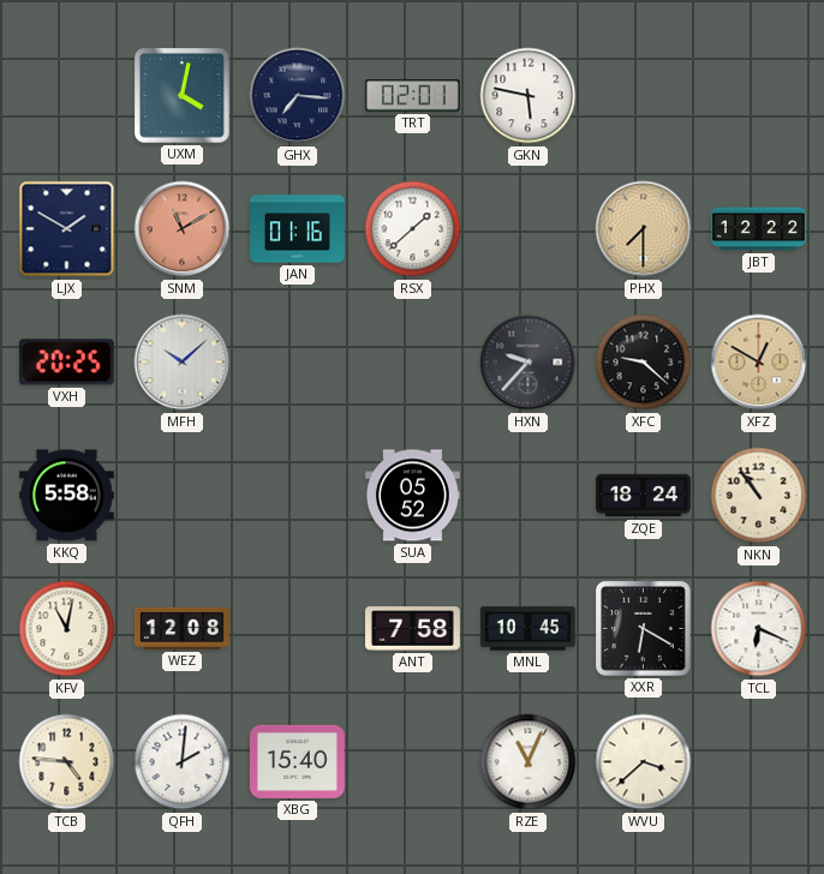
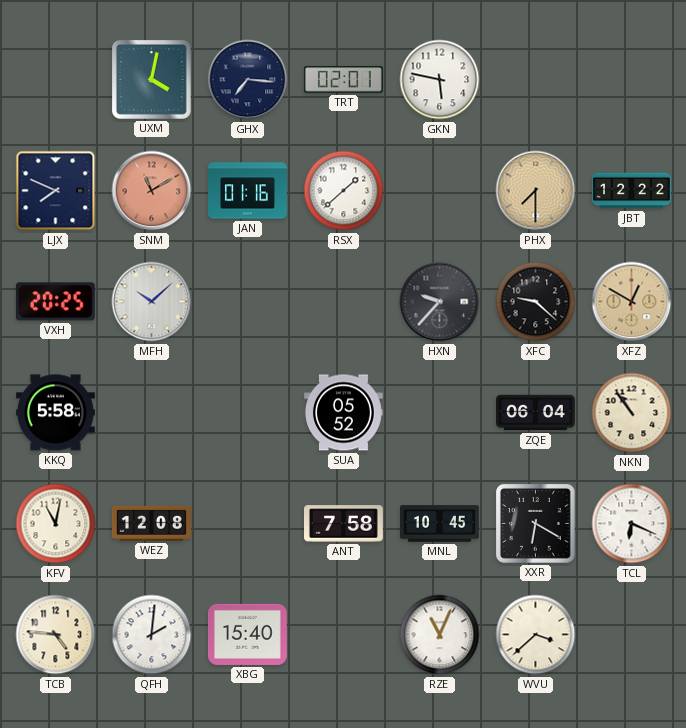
LJX: 1:50 -> 7:49
ZQE: 18:24 -> 06:04
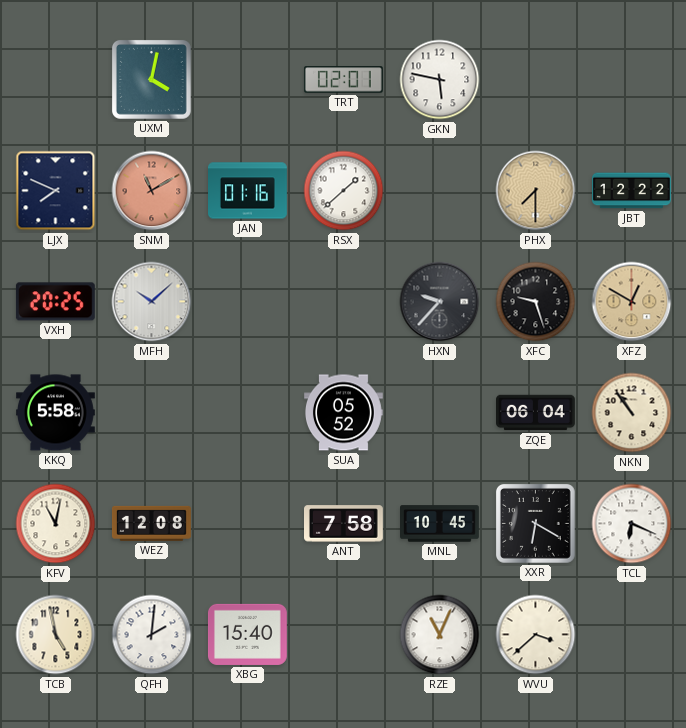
GHX: 7:16 -> none
XFC: 9:22 -> 9:27
TCB: 4:46 -> 4:58
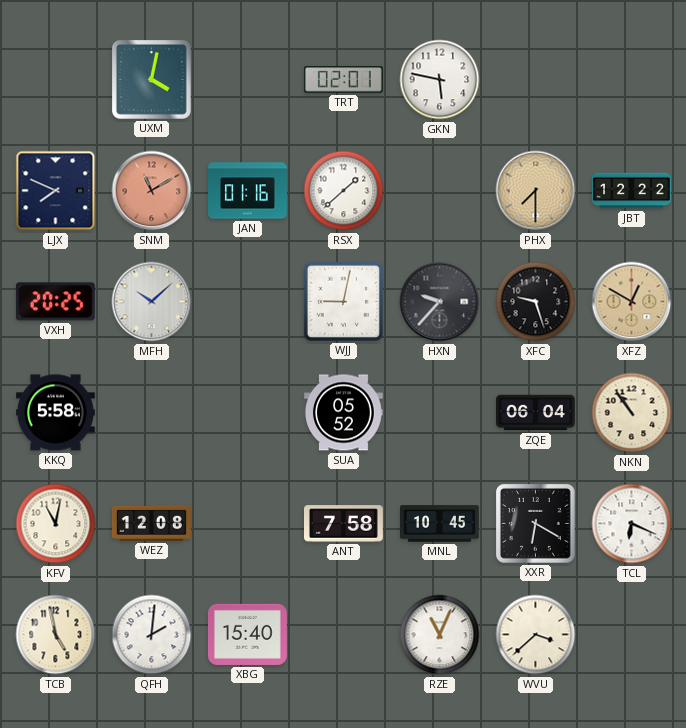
WJJ: none -> 9:02
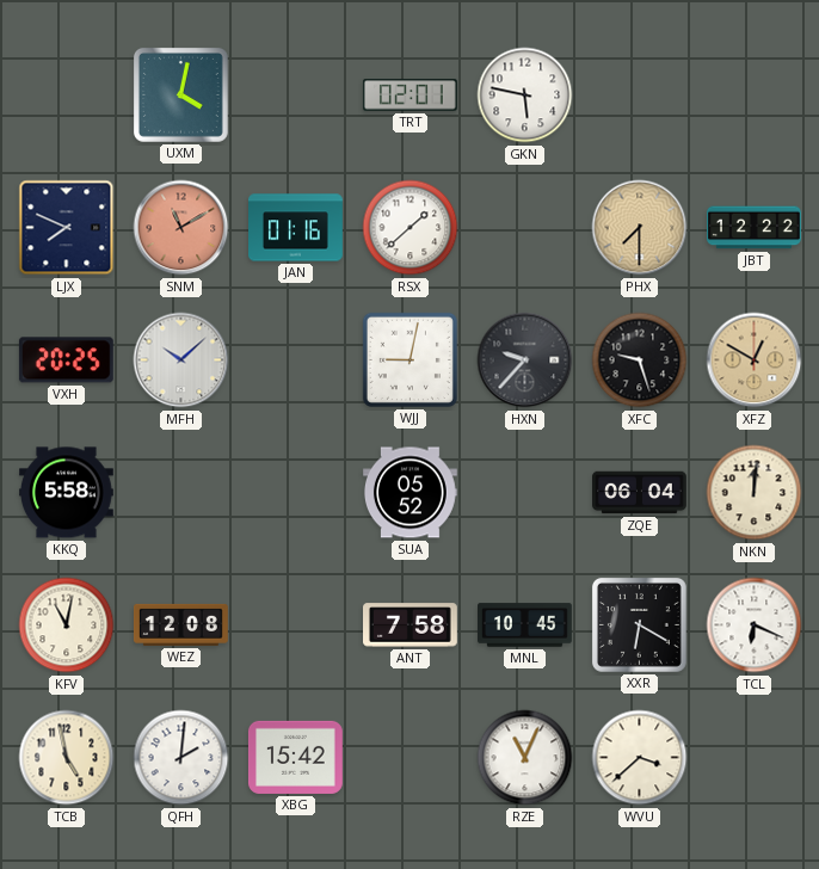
NKN: 10:54 -> 12:01
XBG: 15:40 -> 15:42
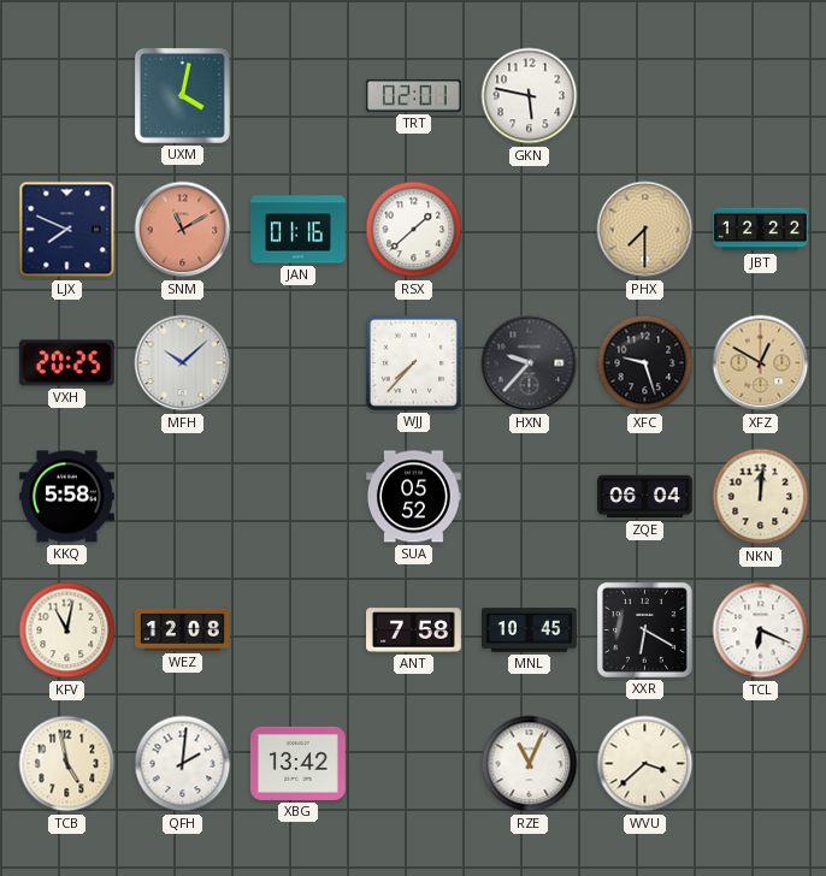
WJJ: 9:02 -> 7:37
XBG: 15:42 -> 13:42
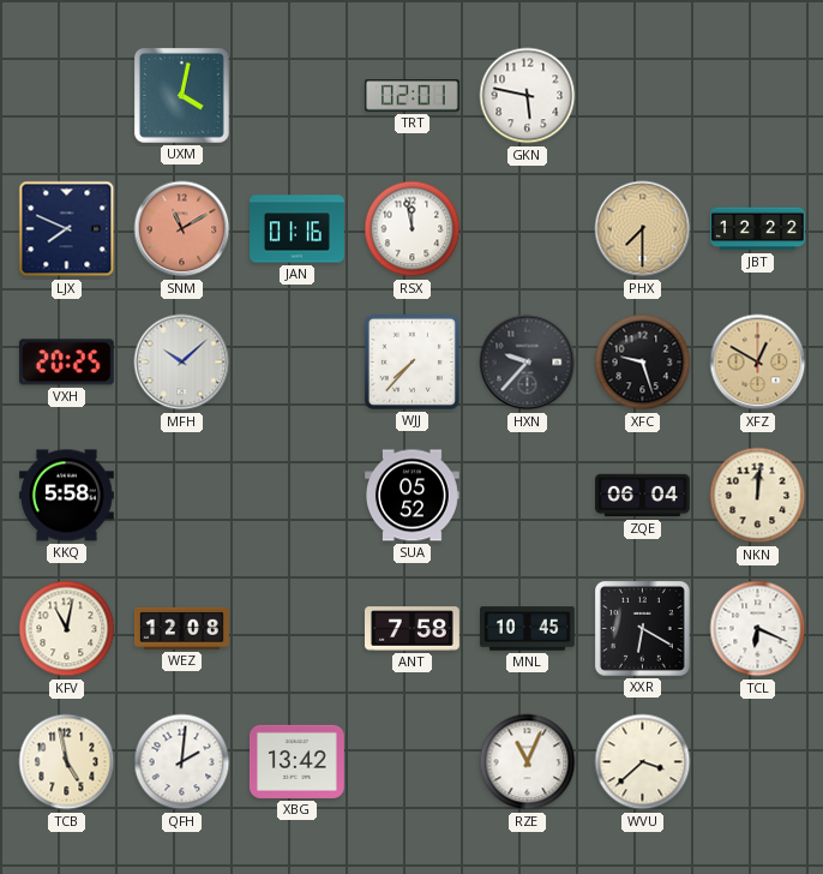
RSX: 1:38 -> 11:58
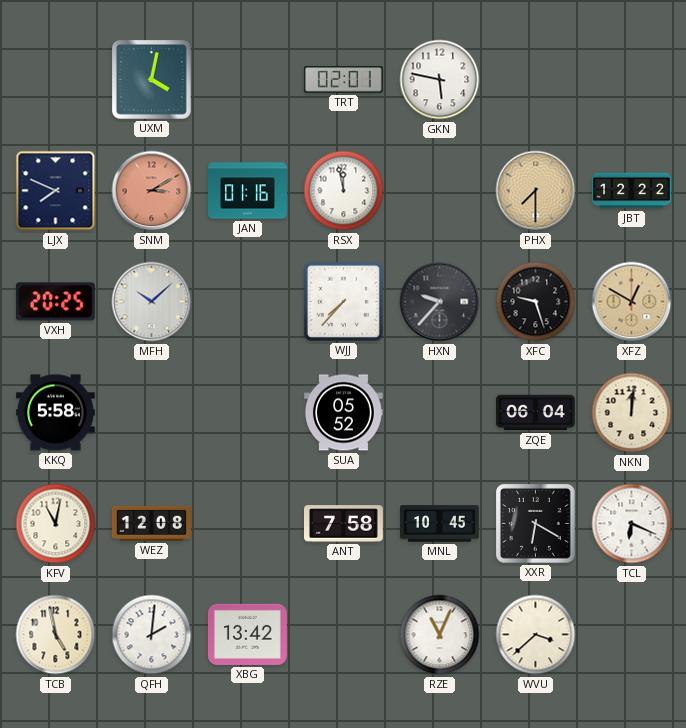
SNM: 11:10 -> 3:10
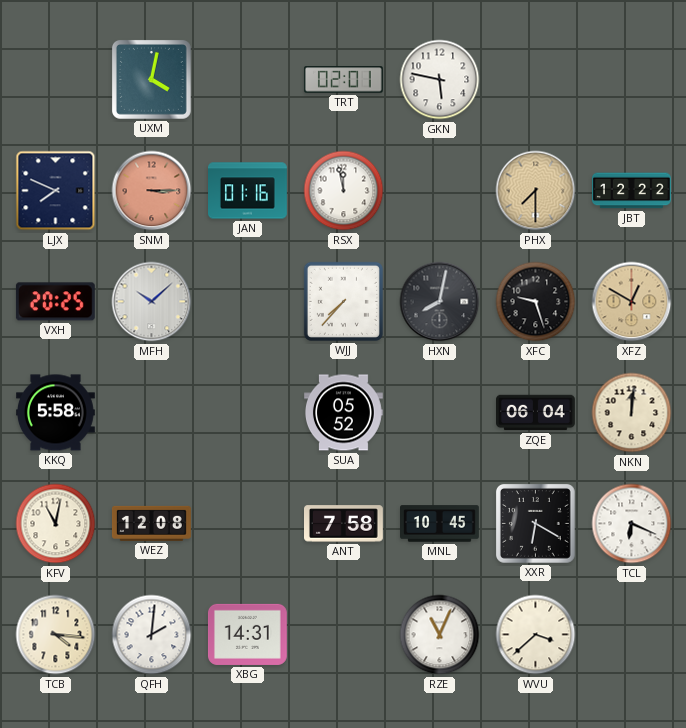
SNM: 3:10 -> 3:15
HXN: 9:37 -> 8:02
TCB: 4:58 -> 4:16
XBG: 13:42 -> 14:31
